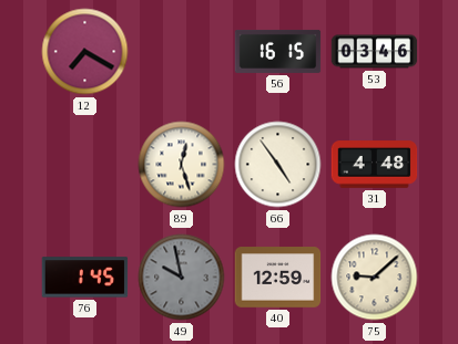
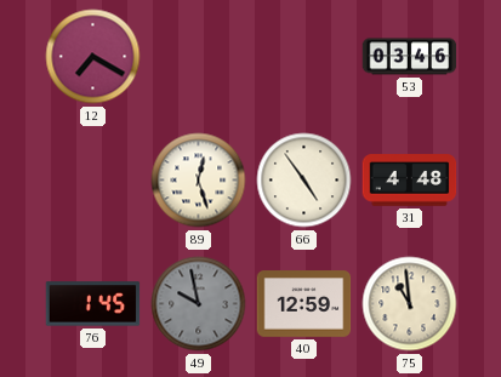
56: 16:15 -> none
75: 9:08 -> 10:59
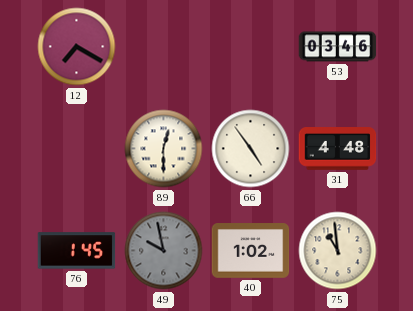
89: 12:27 -> 12:30
40: 12:59 -> 1:02
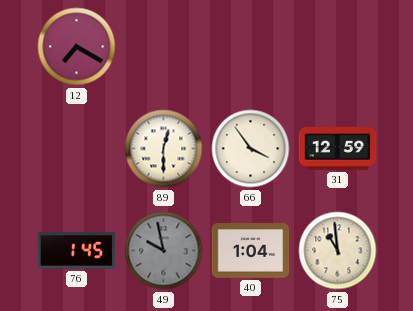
53: 03:46 -> none
66: 4:54 -> 3:54
31: 4:48 -> 12:59
40: 1:02 -> 1:04
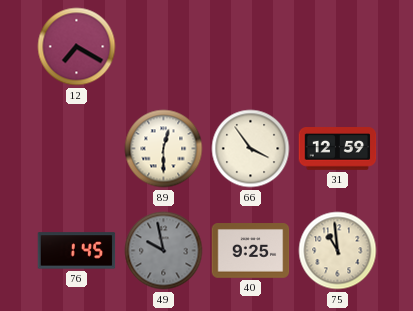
40: 1:04 -> 9:25
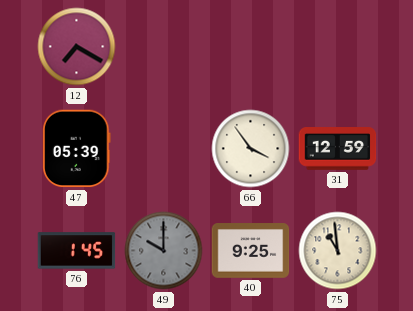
47: none -> 05:39
89: 12:30 -> none
49: 9:58 -> 10:00
